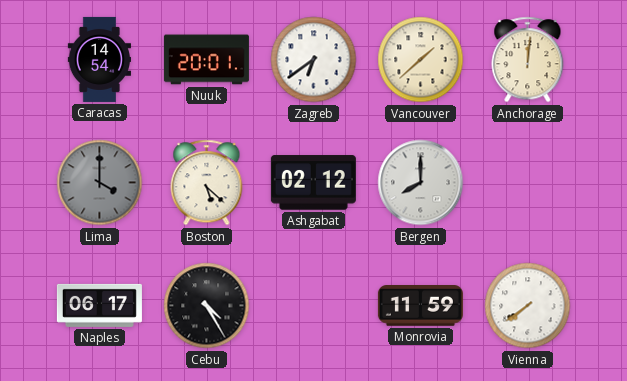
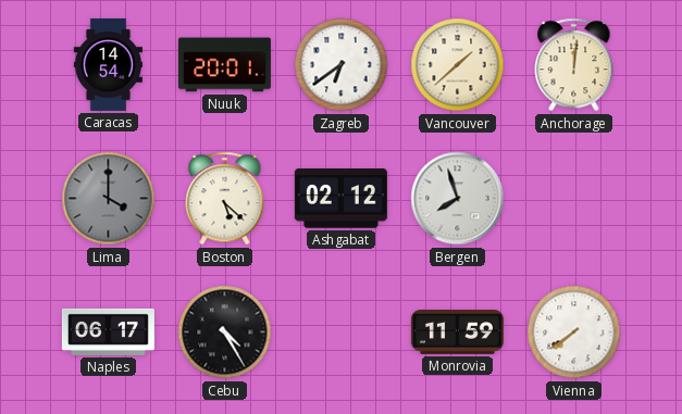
Bergen: 8:00 -> 7:57
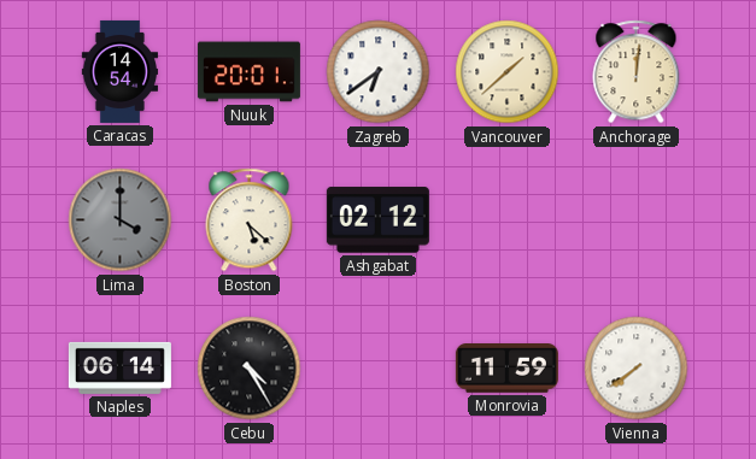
Bergen: 7:57 -> none
Naples: 06:17 -> 06:14
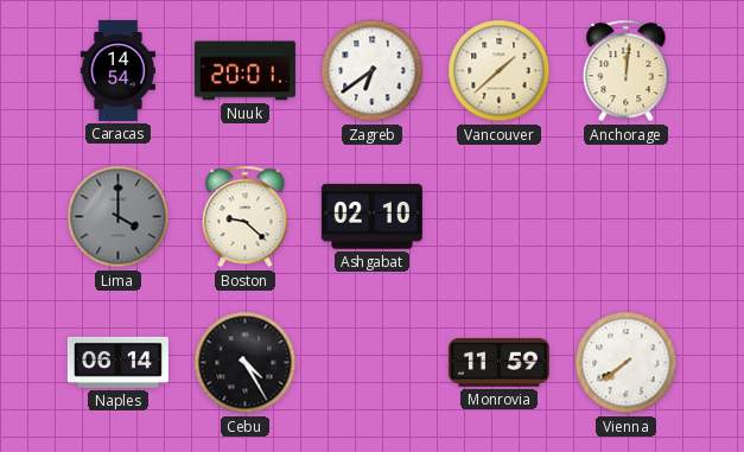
Boston: 5:22 -> 9:22
Ashgabat: 02:12 -> 02:10
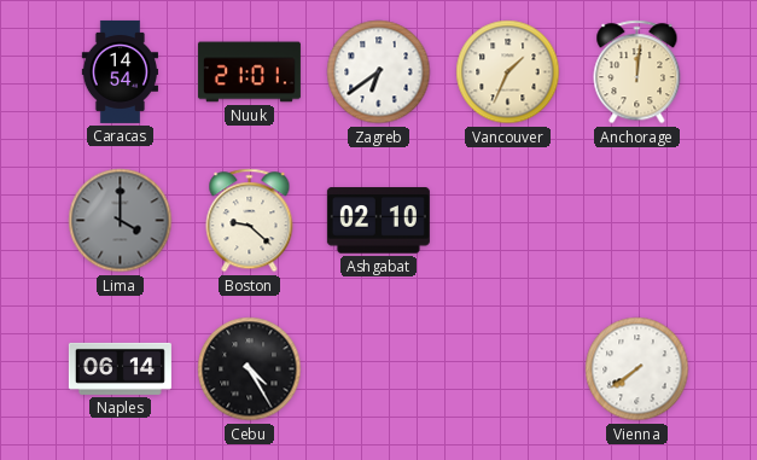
Nuuk: 20:01 -> 21:01
Vancouver: 1:38 -> 1:34
Monrovia: 11:59 -> none
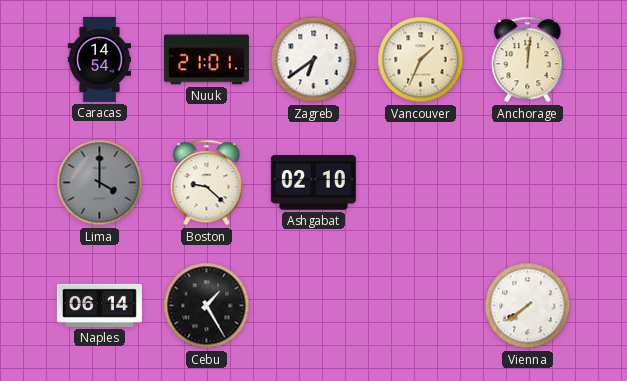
Cebu: 4:25 -> 1:25
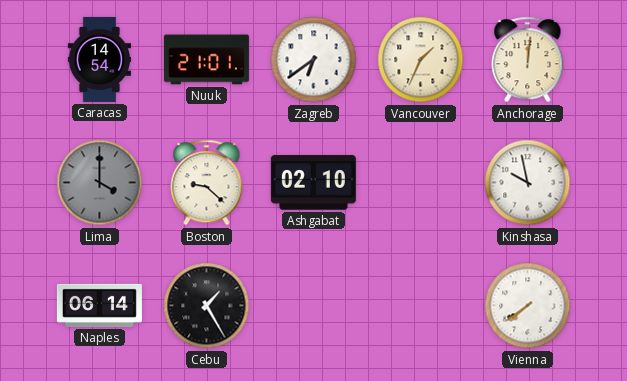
Kinshasa: none -> 9:58
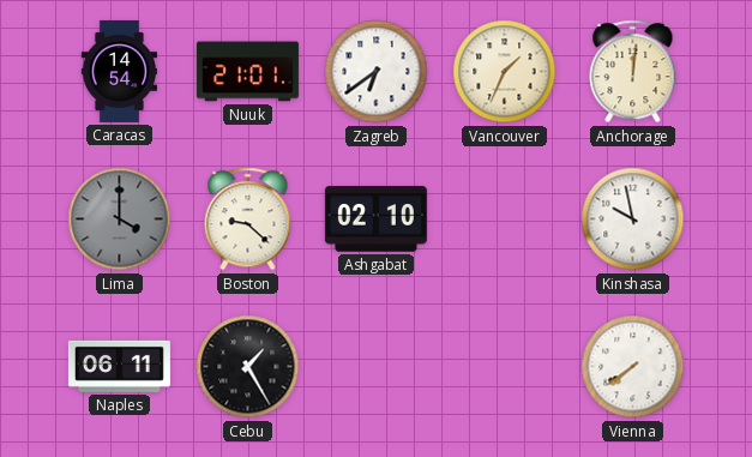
Naples: 06:14 -> 06:11
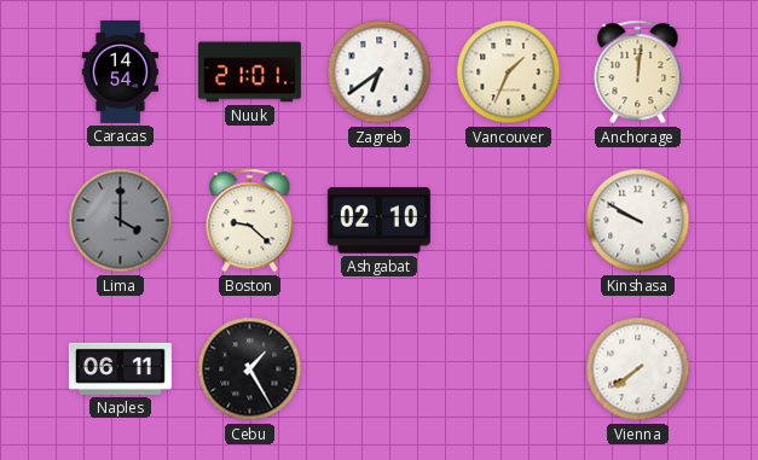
Kinshasa: 9:58 -> 9:50
